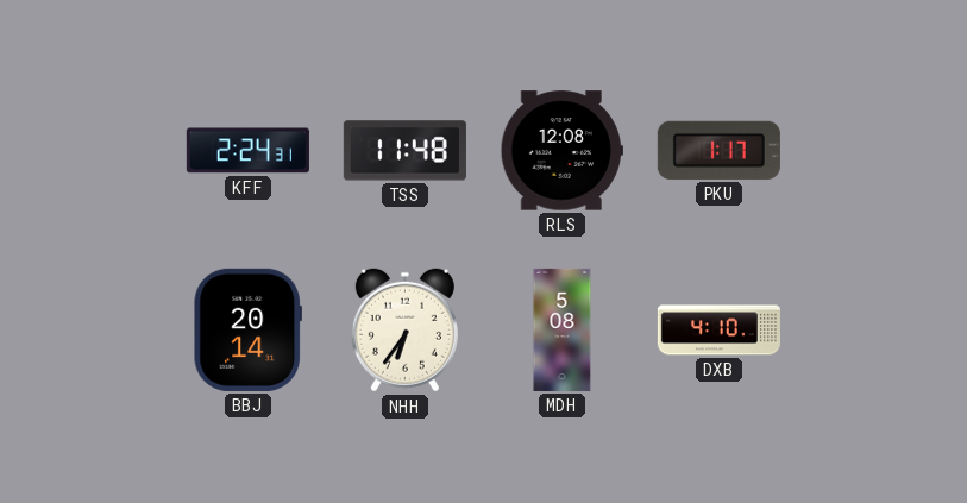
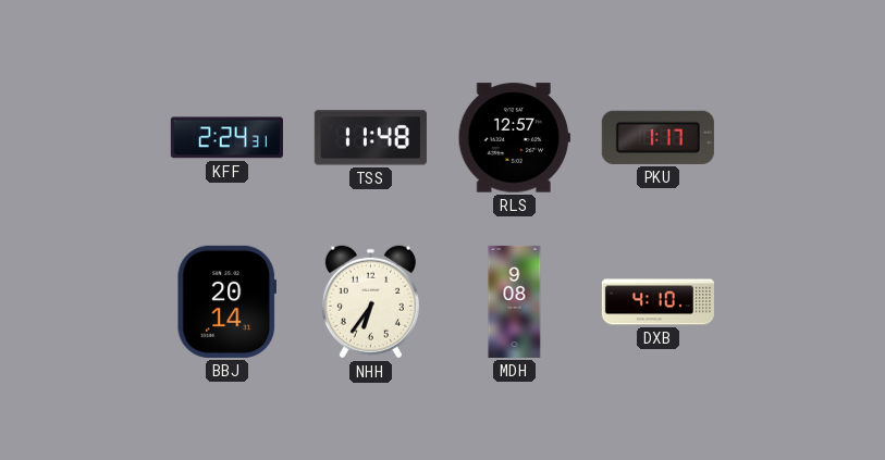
RLS: 12:08 -> 12:57
MDH: 5:08 -> 9:08
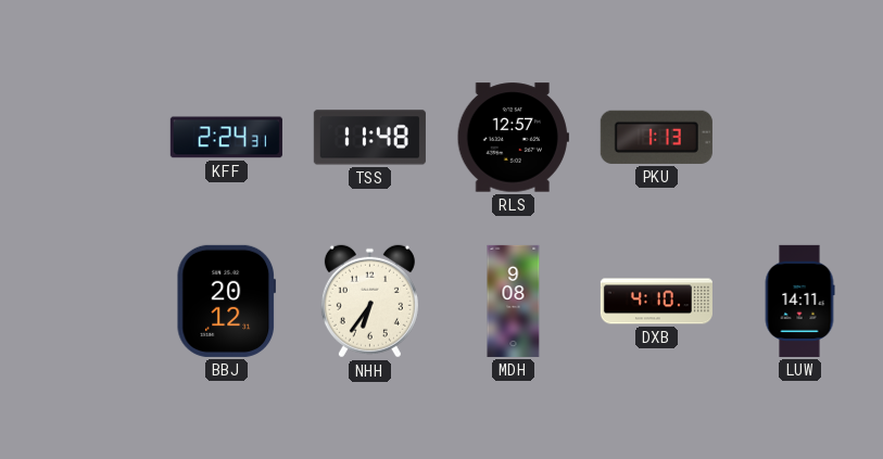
PKU: 1:17 -> 1:13
BBJ: 20:14 -> 20:12
LUW: none -> 14:11
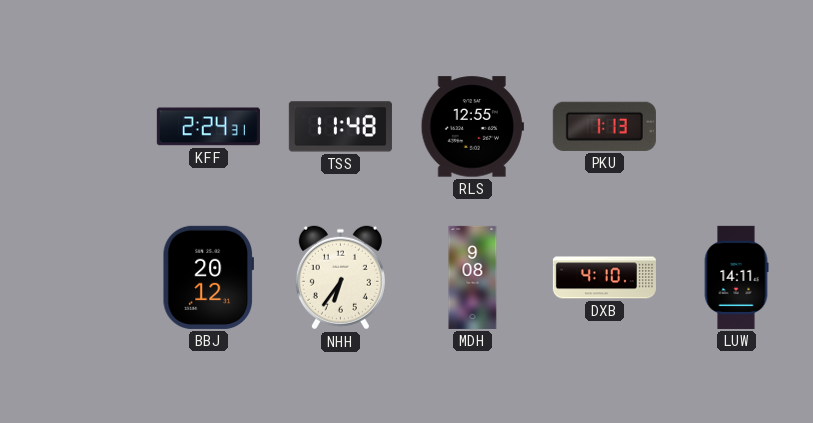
RLS: 12:57 -> 12:55
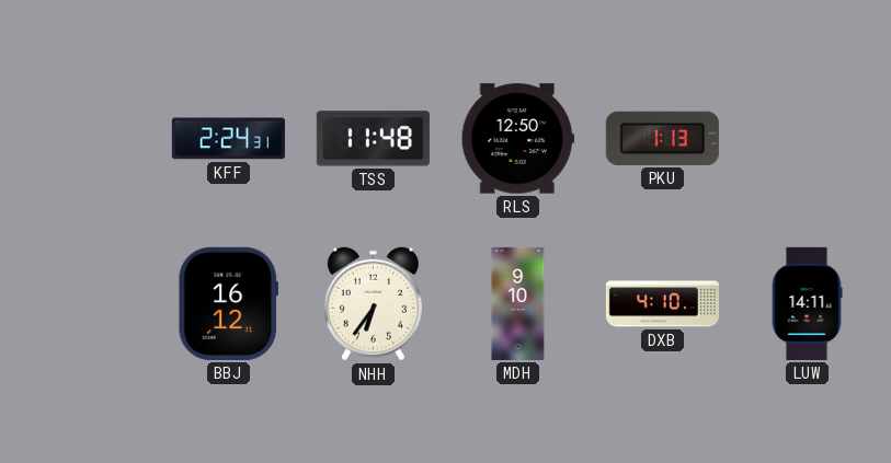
RLS: 12:55 -> 12:50
BBJ: 20:12 -> 16:12
MDH: 9:08 -> 9:10
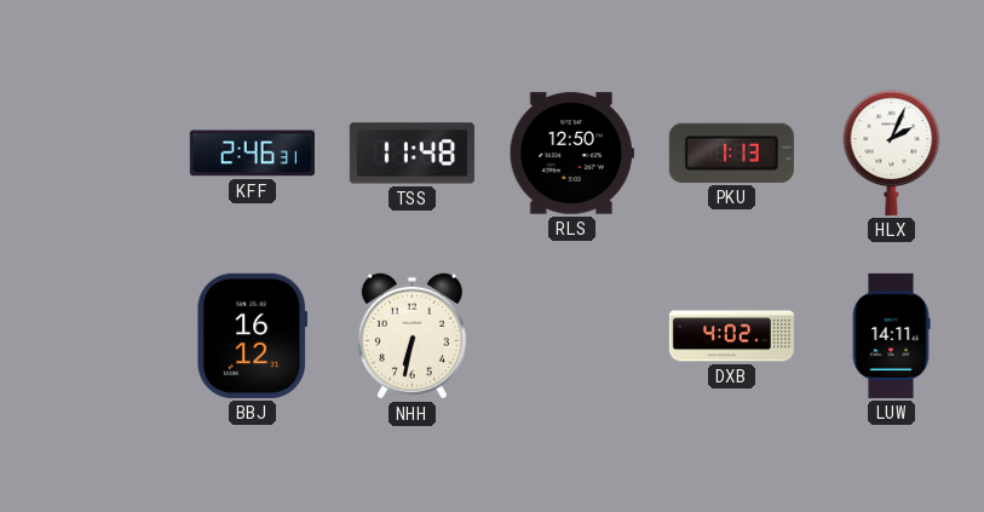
KFF: 2:24 -> 2:46
HLX: none -> 2:04
NHH: 6:36 -> 6:32
MDH: 9:10 -> none
DXB: 4:10 -> 4:02
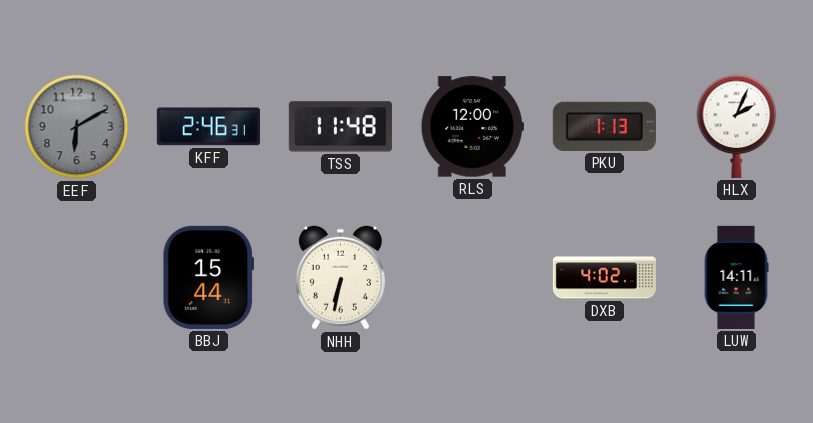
EEF: none -> 6:10
RLS: 12:50 -> 12:00
BBJ: 16:12 -> 15:44
